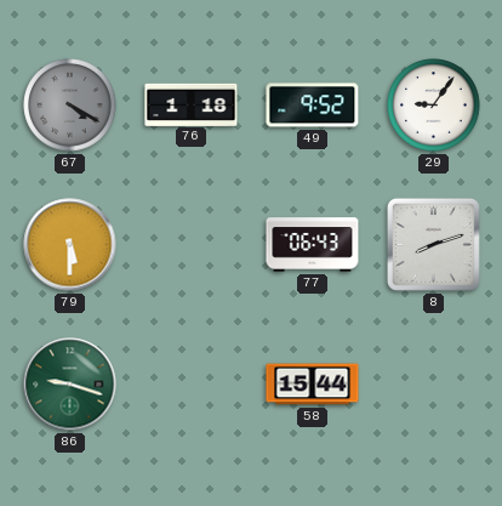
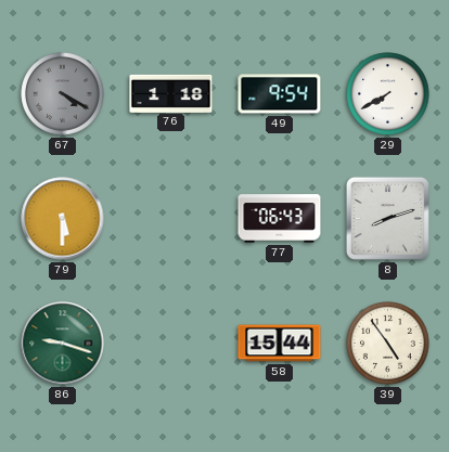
49: 9:52 -> 9:54
29: 9:06 -> 7:40
39: none -> 4:54
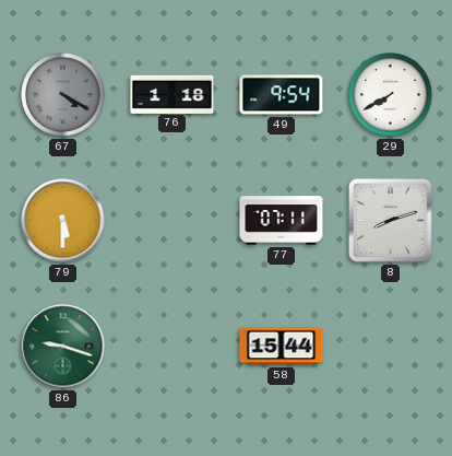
77: 06:43 -> 07:11
39: 4:54 -> none
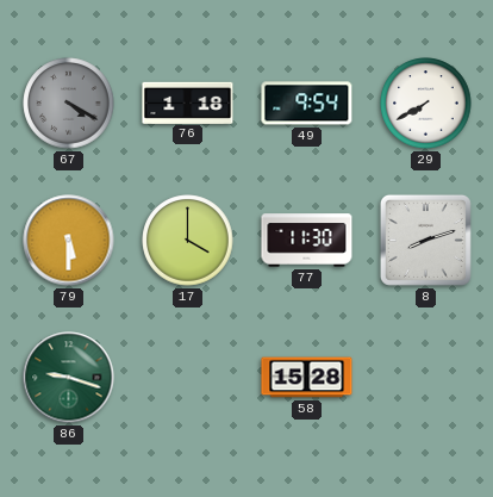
17: none -> 4:00
77: 07:11 -> 11:30
58: 15:44 -> 15:28
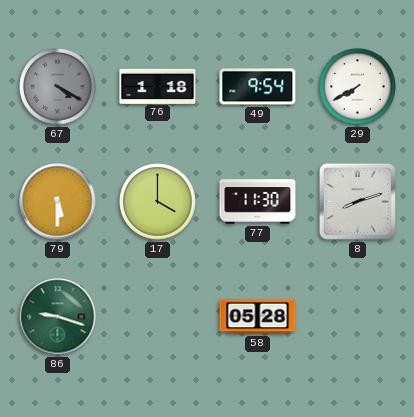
58: 15:28 -> 05:28
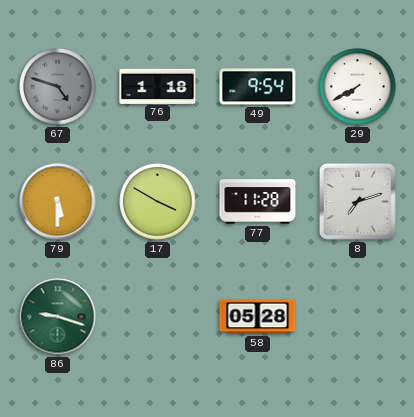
67: 4:20 -> 4:48
17: 4:00 -> 3:50
77: 11:30 -> 11:28
8: 8:12 -> 7:12
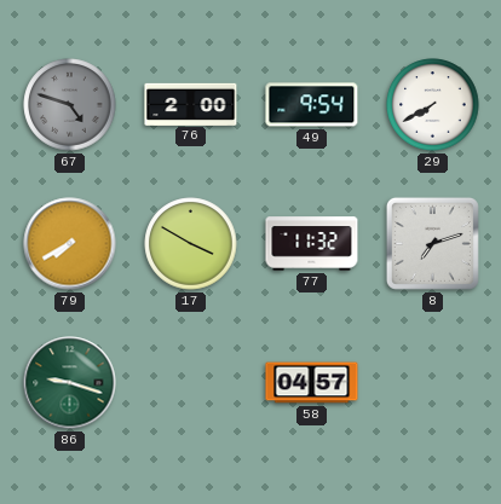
76: 1:18 -> 2:00
79: 5:30 -> 7:40
77: 11:28 -> 11:32
58: 05:28 -> 04:57
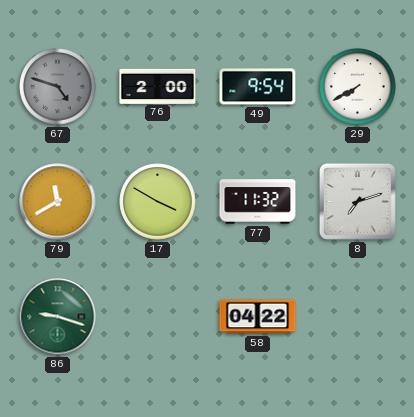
79: 7:40 -> 11:40
58: 04:57 -> 04:22
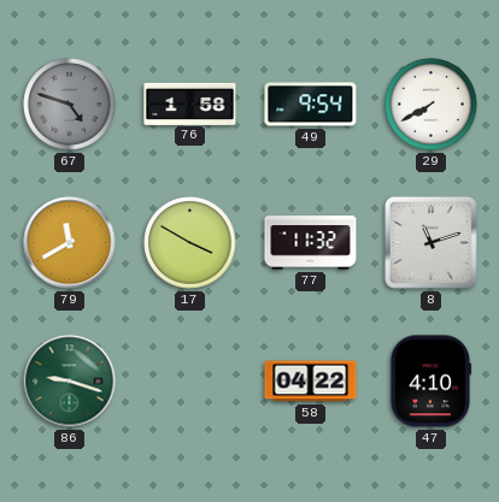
76: 2:00 -> 1:58
8: 7:12 -> 11:12
47: none -> 4:10
